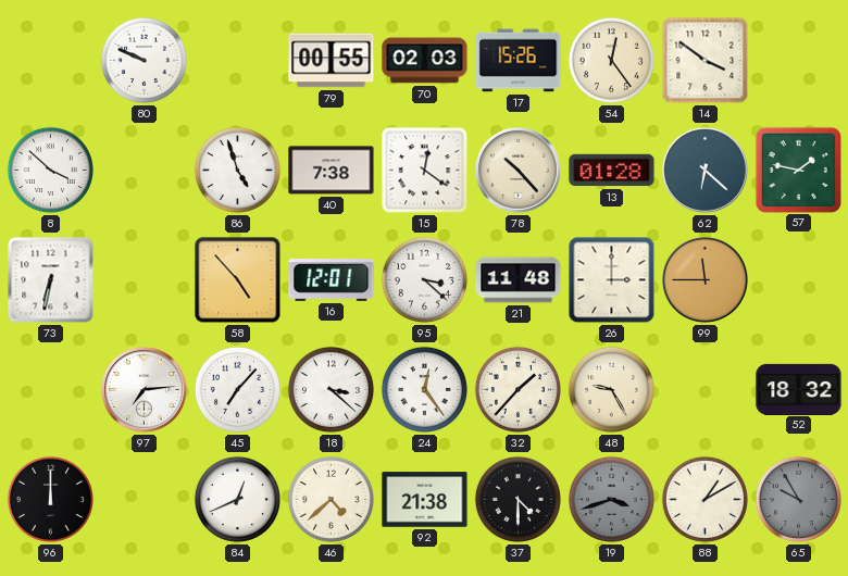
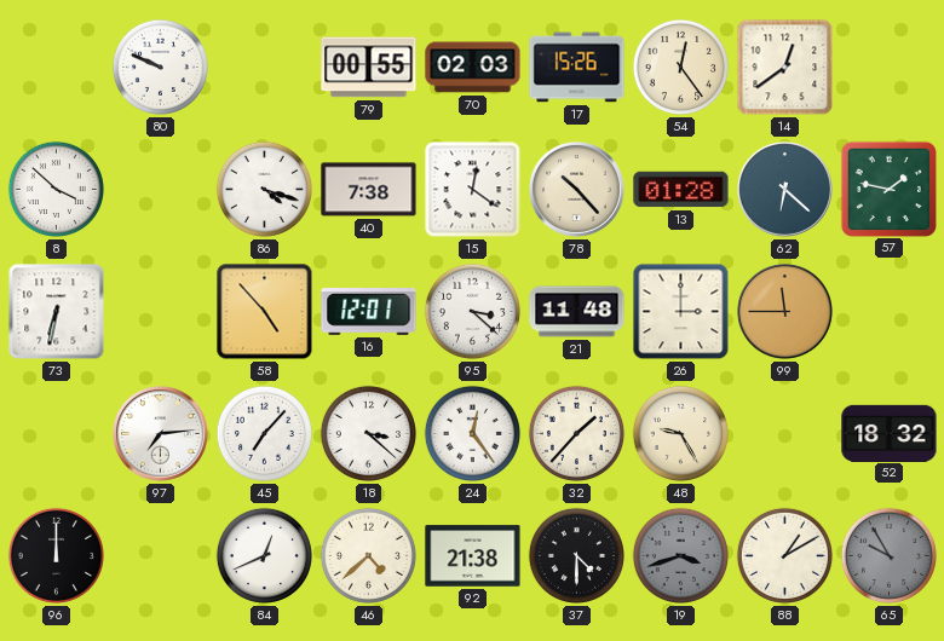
14: 3:51 -> 12:39
86: 4:57 -> 4:18
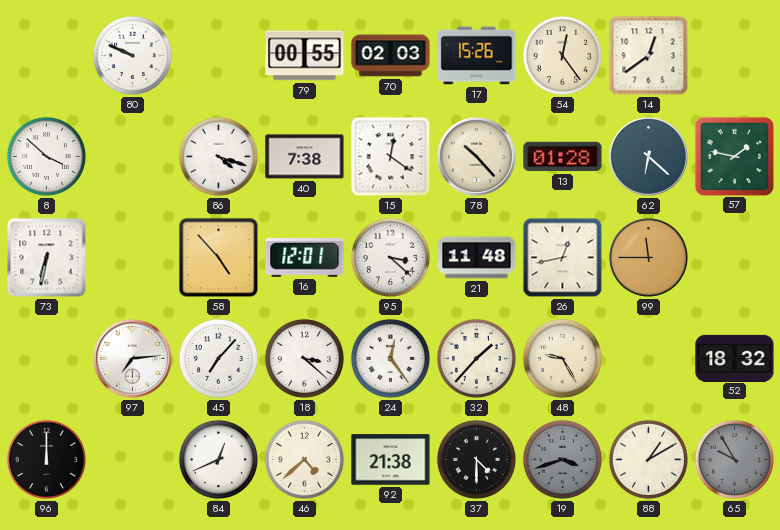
26: 3:00 -> 12:43
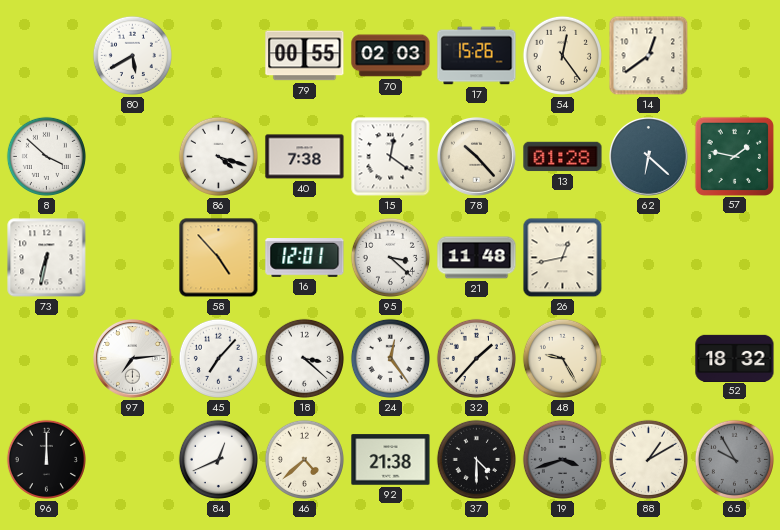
80: 9:49 -> 5:40
99: 11:45 -> none
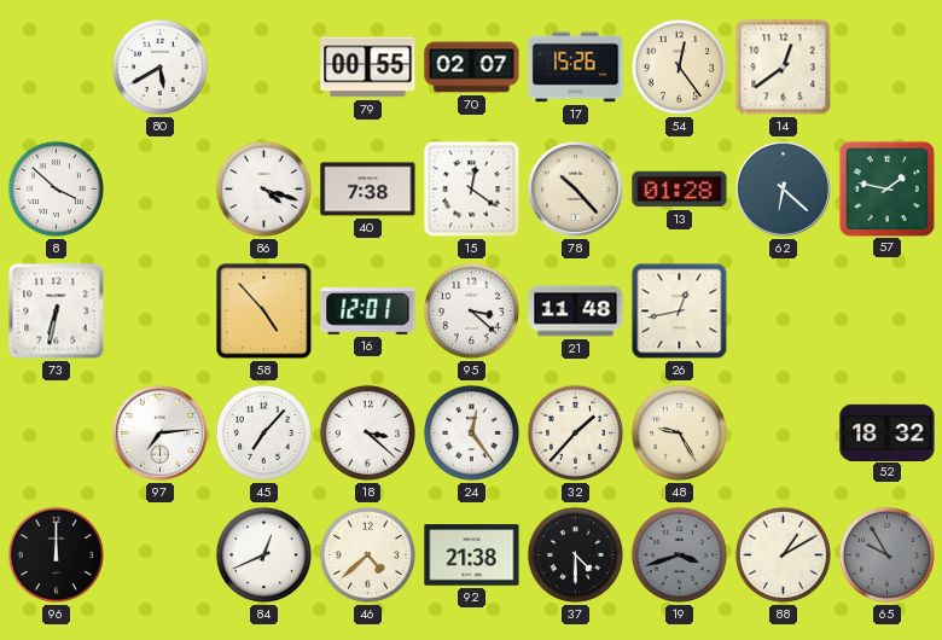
70: 02:03 -> 02:07
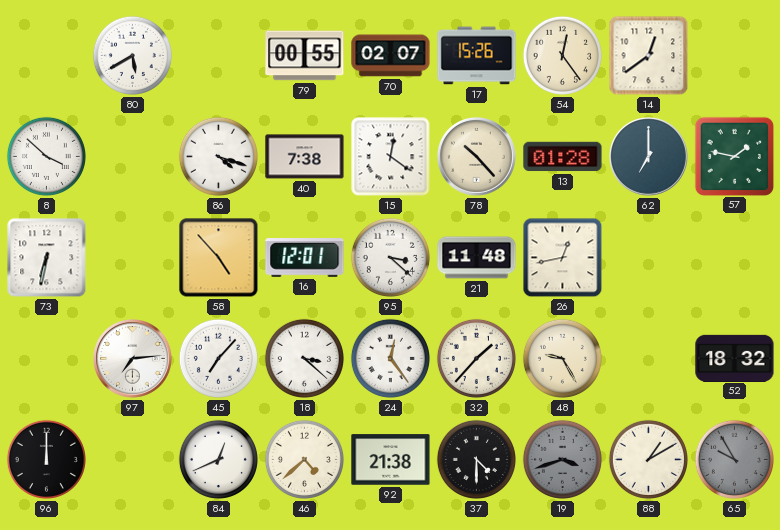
62: 6:22 -> 7:00
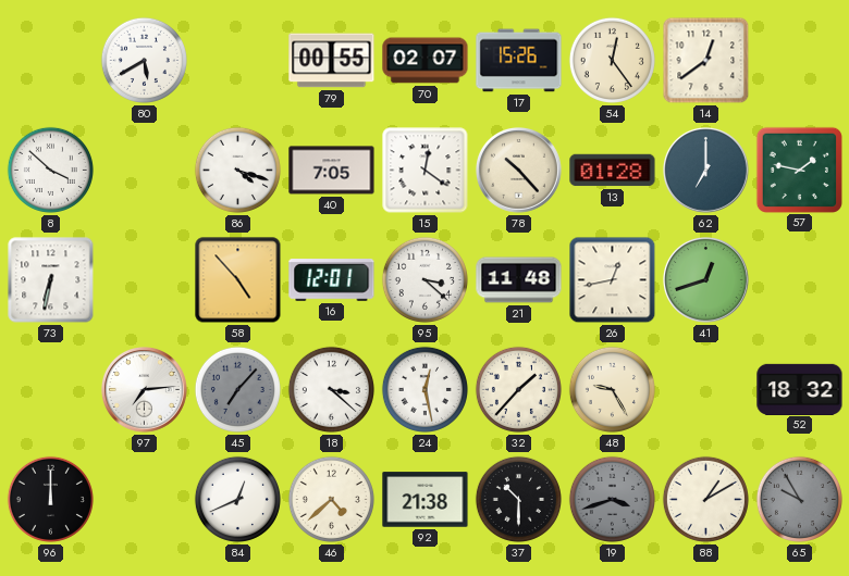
40: 7:38 -> 7:05
41: none -> 12:42
45 dial: white -> grey
24: 12:24 -> 12:28
37: 4:30 -> 10:30
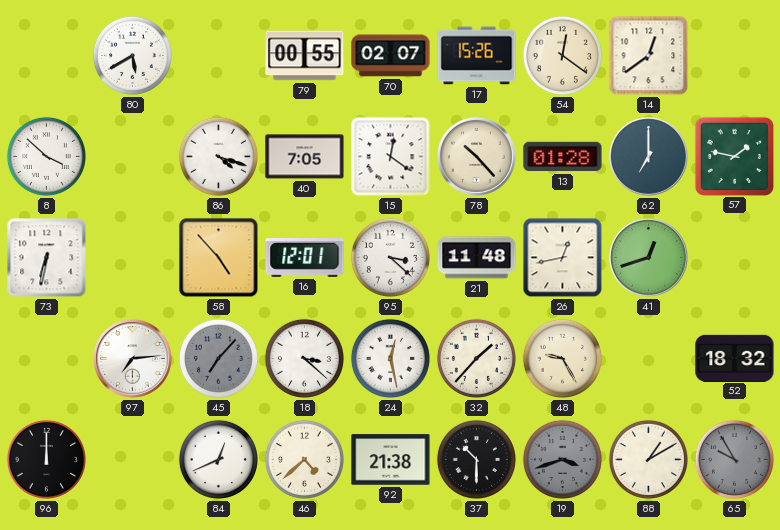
54: 12:24 -> 12:21
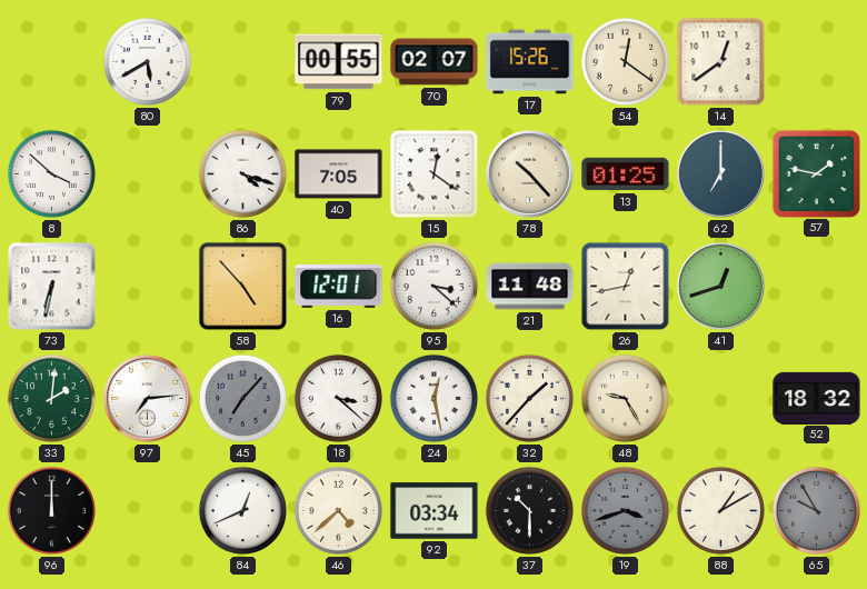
13: 01:28 -> 01:25
33: none -> 2:01
92: 21:38 -> 03:34
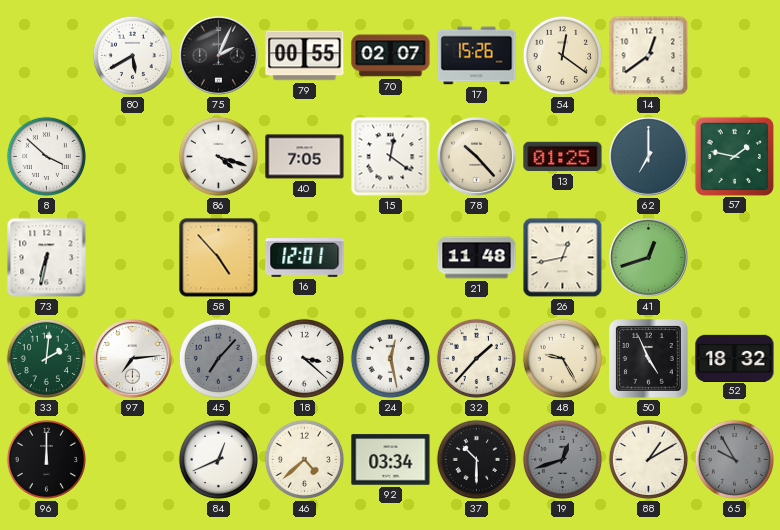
75: none -> 2:04
95: 3:22 -> none
50: none -> 4:56
19: 3:42 -> 12:42
